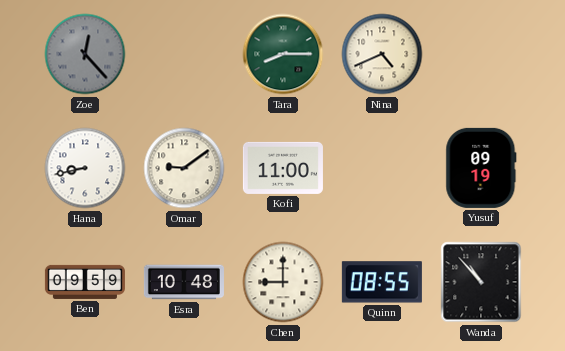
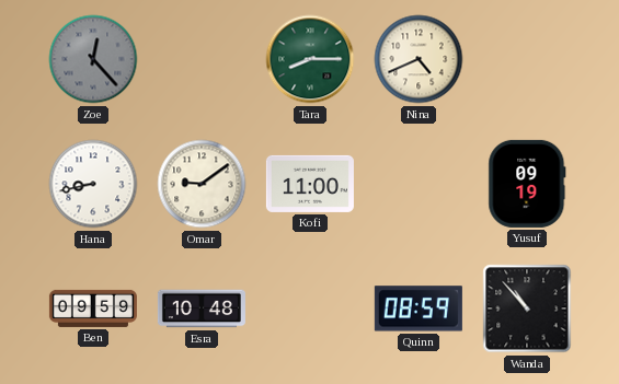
Chen: 9:00 -> none
Quinn: 08:55 -> 08:59
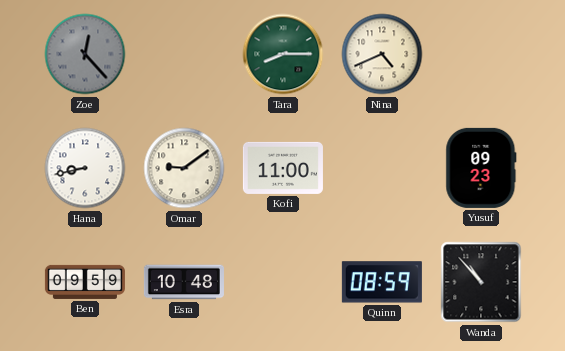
Yusuf: 09:19 -> 09:23
